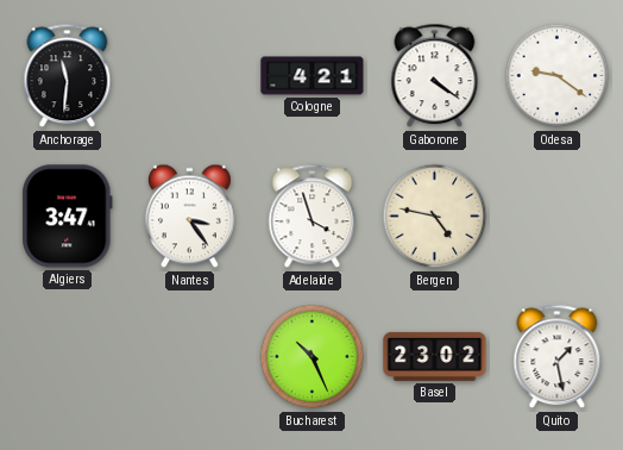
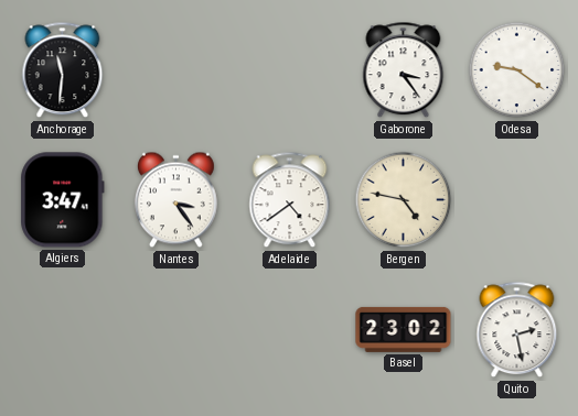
Cologne: 4:21 -> none
Gaborone: 4:21 -> 3:24
Adelaide: 3:57 -> 4:39
Bucharest: 10:26 -> none
Quito: 1:28 -> 2:28
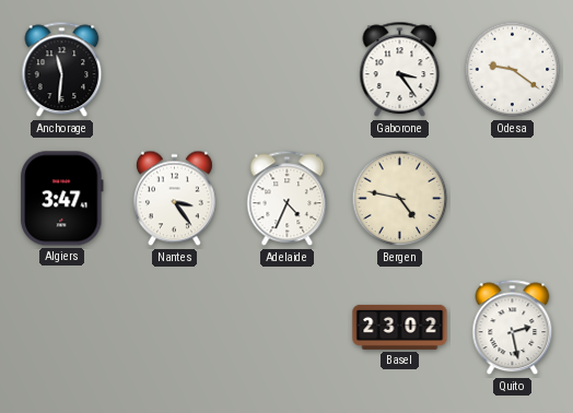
Adelaide: 4:39 -> 4:34
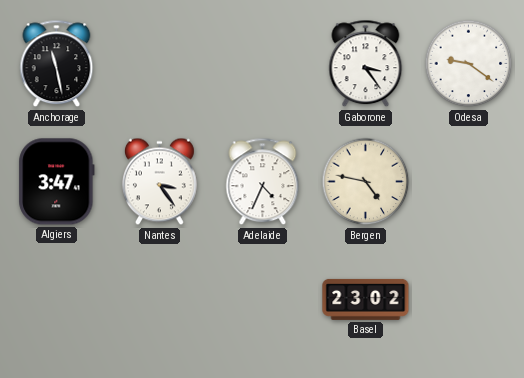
Anchorage: 11:31 -> 11:28
Quito: 2:28 -> none
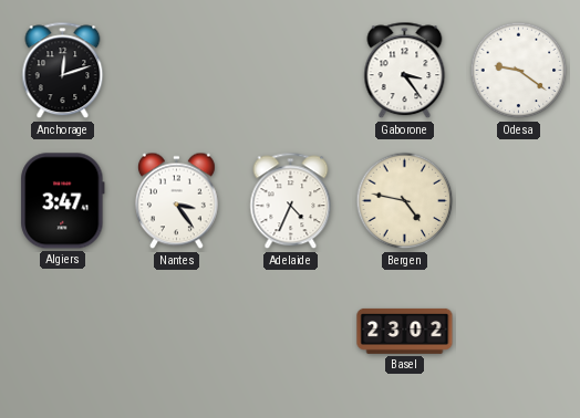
Anchorage: 11:28 -> 12:12
